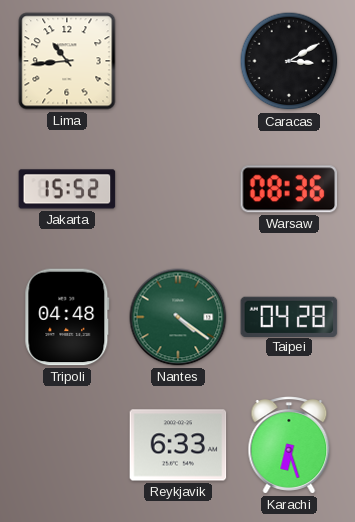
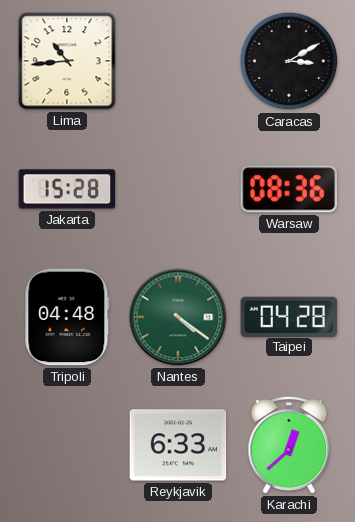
Jakarta: 15:52 -> 15:28
Karachi: 6:27 -> 12:38
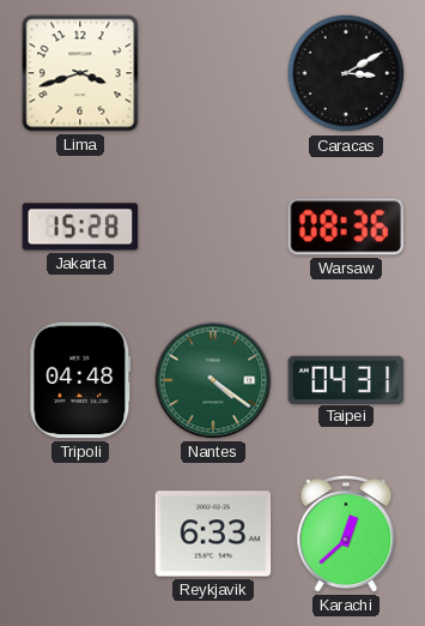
Lima: 10:44 -> 3:42
Taipei: 04:28 -> 04:31
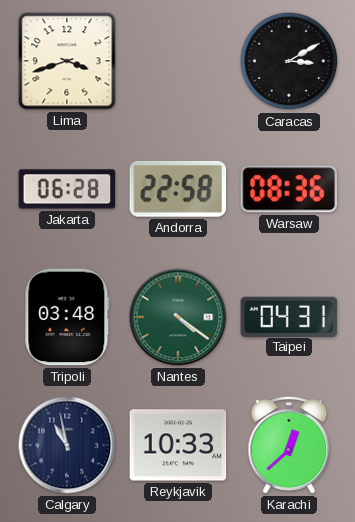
Jakarta: 15:28 -> 06:28
Andorra: none -> 22:58
Tripoli: 04:48 -> 03:48
Calgary: none -> 10:58
Reykjavik: 6:33 -> 10:33
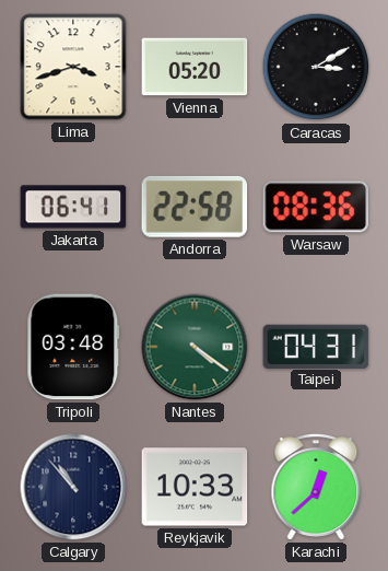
Vienna: none -> 05:20
Jakarta: 06:28 -> 06:41
Calgary: 10:58 -> 10:53
